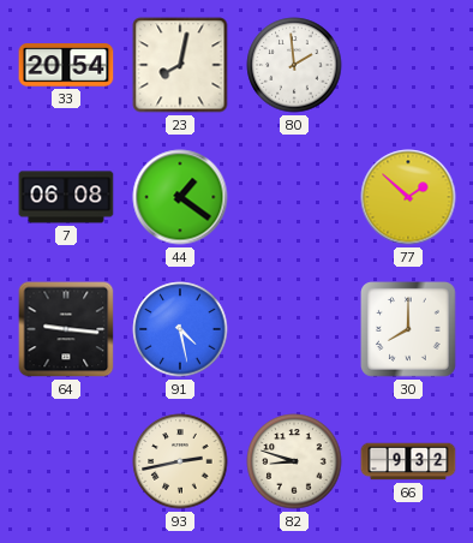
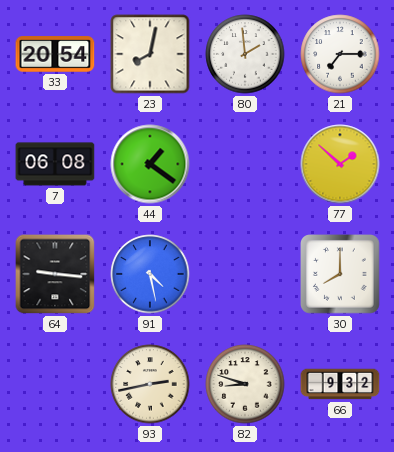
21: none -> 7:15
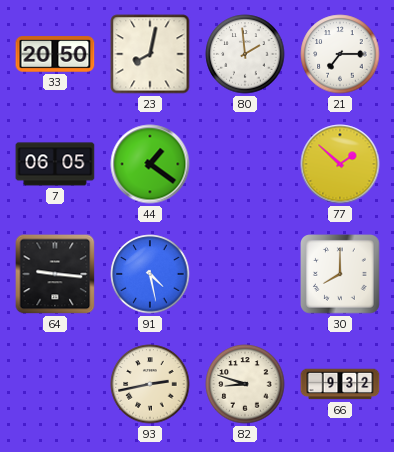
33: 20:54 -> 20:50
7: 06:08 -> 06:05
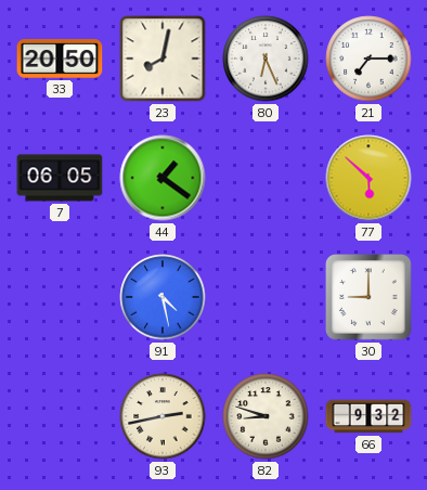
80: 1:59 -> 6:26
77: 1:52 -> 5:52
64: 9:16 -> none
30: 8:00 -> 9:00
